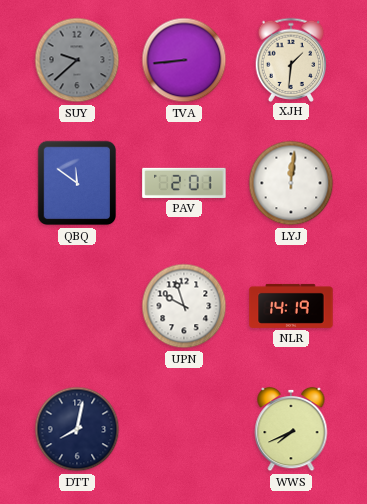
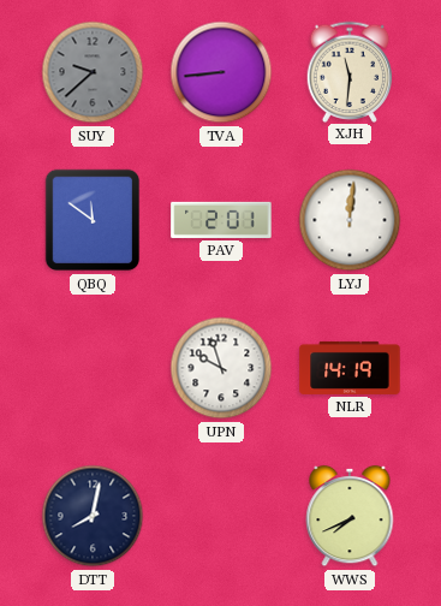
XJH: 1:31 -> 11:31
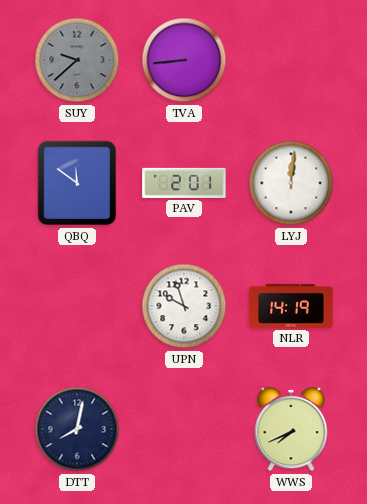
XJH: 11:31 -> none
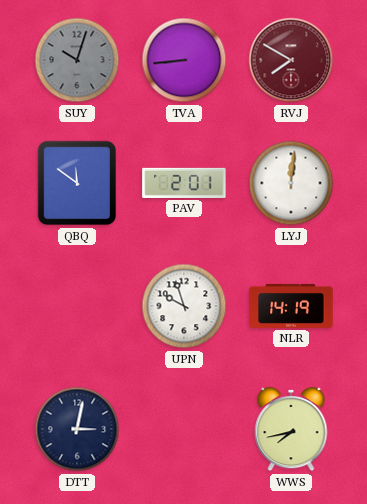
SUY: 9:38 -> 10:03
RVJ: none -> 7:50
DTT: 8:02 -> 3:02
WWS: 7:41 -> 7:43
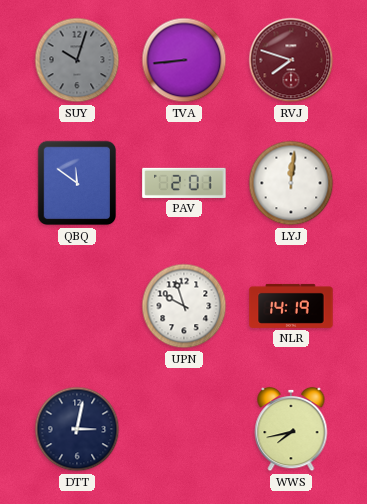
RVJ: 7:50 -> 7:48
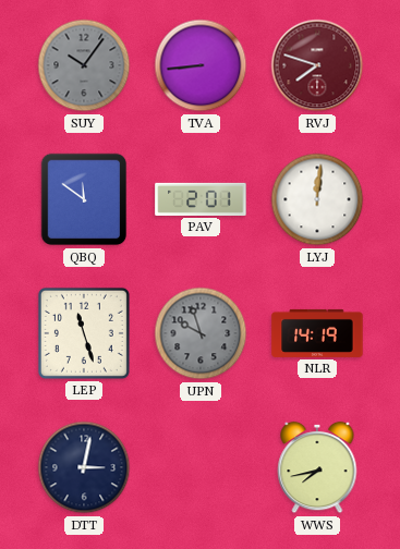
SUY: 10:03 -> 10:06
LEP: none -> 11:27
UPN dial: white -> grey
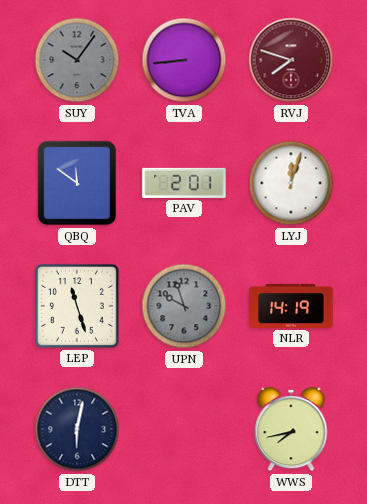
LYJ: 12:01 -> 12:03
DTT: 3:02 -> 6:02
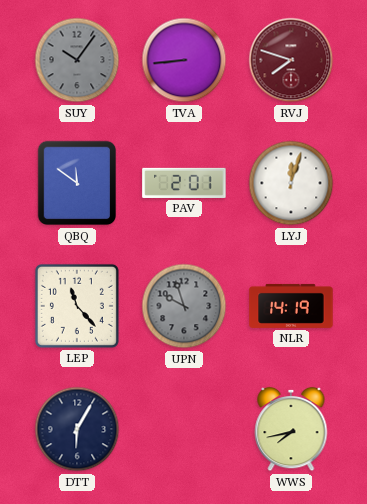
LEP: 11:27 -> 11:23
DTT: 6:02 -> 6:05
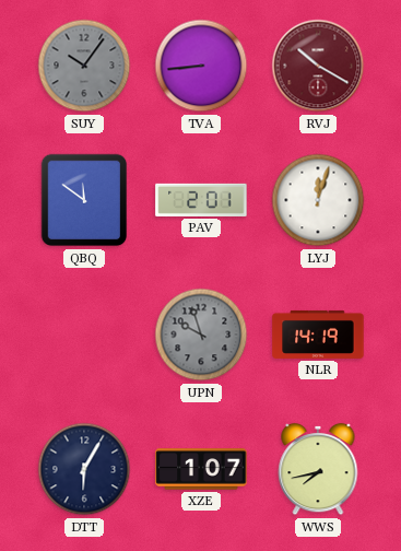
RVJ: 7:48 -> 10:20
LEP: 11:23 -> none
XZE: none -> 1:07
